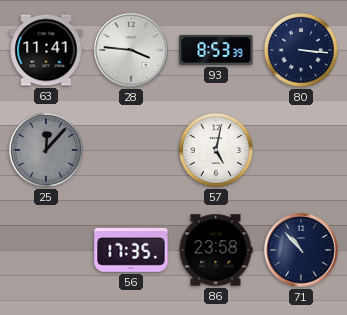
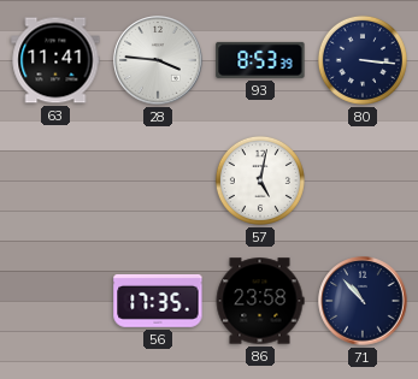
25: 12:07 -> none
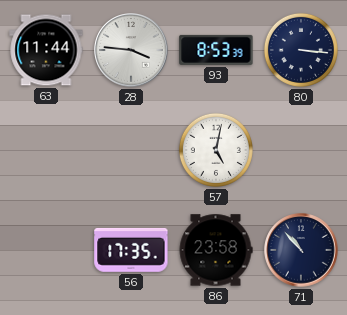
63: 11:41 -> 11:44
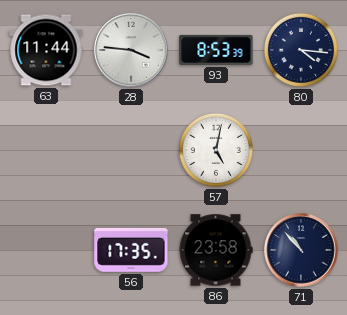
80: 3:16 -> 4:16
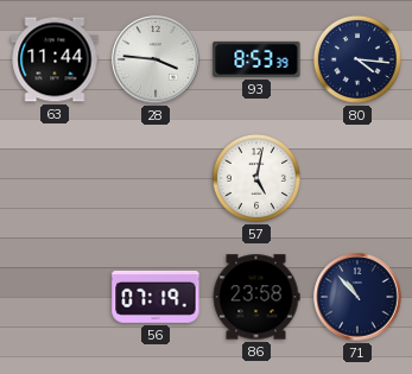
56: 17:35 -> 07:19
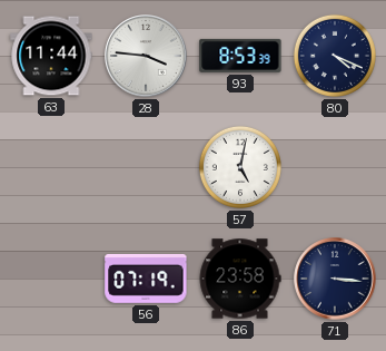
80: 4:16 -> 4:19
71: 10:53 -> 3:16
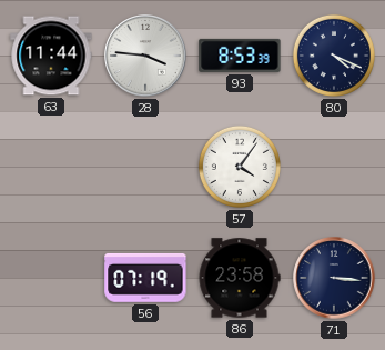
57: 5:02 -> 4:06
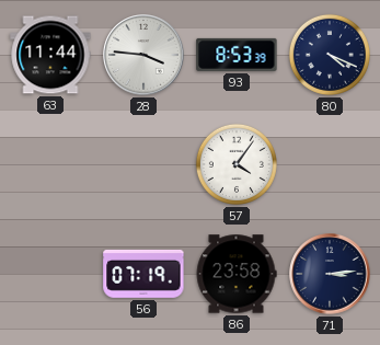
71: 3:16 -> 3:14
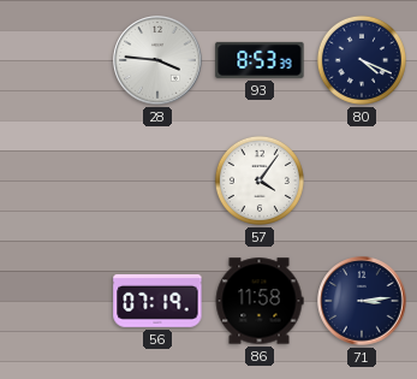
63: 11:44 -> none
86: 23:58 -> 11:58
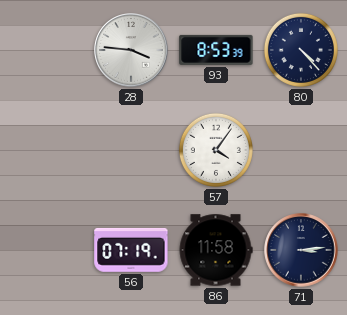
80: 4:19 -> 4:23
